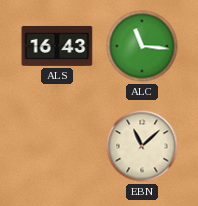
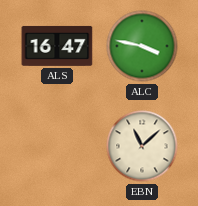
ALS: 16:43 -> 16:47
ALC: 11:16 -> 3:47
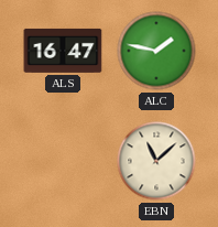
ALC: 3:47 -> 1:47
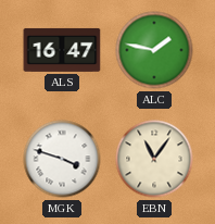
MGK: none -> 3:48
EBN: 11:08 -> 11:06
